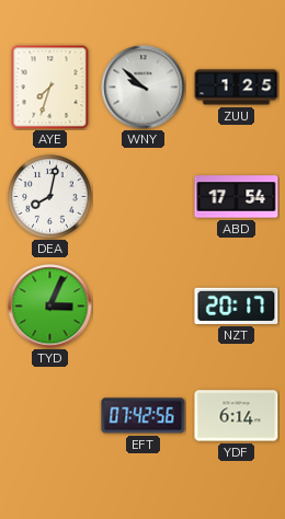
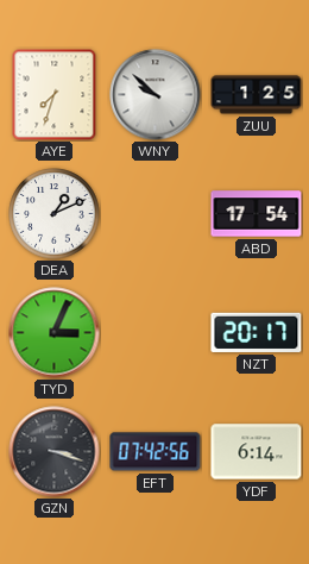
DEA: 8:02 -> 1:11
GZN: none -> 3:18
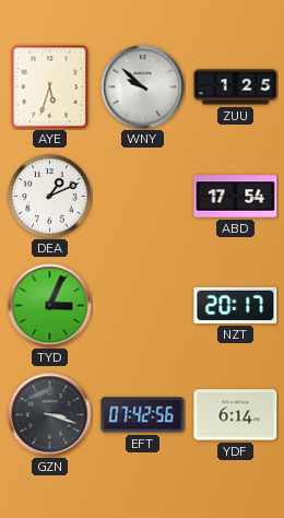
AYE: 7:33 -> 5:33
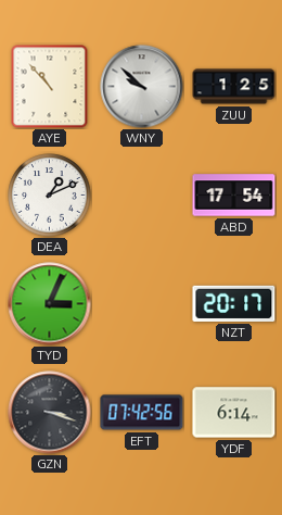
AYE: 5:33 -> 10:53
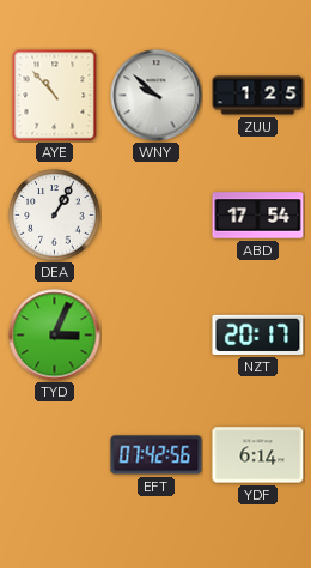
DEA: 1:11 -> 1:05
GZN: 3:18 -> none
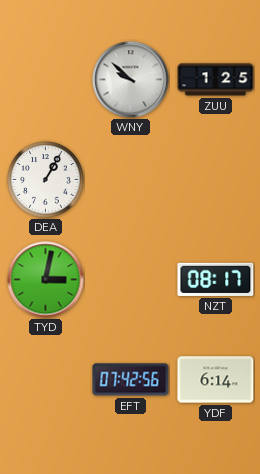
AYE: 10:53 -> none
ABD: 17:54 -> none
TYD: 3:04 -> 3:02
NZT: 20:17 -> 08:17
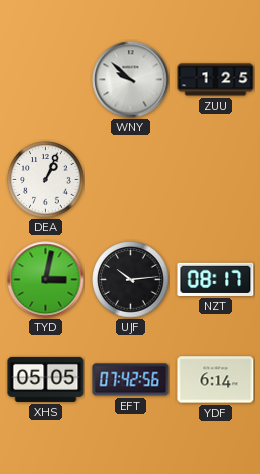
DEA: 1:05 -> 1:04
UJF: none -> 10:14
XHS: none -> 05:05
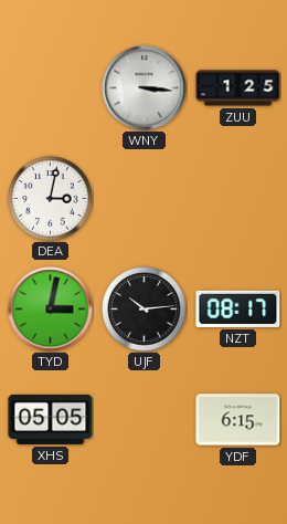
WNY: 9:52 -> 3:16
DEA: 1:04 -> 3:02
EFT: 07:42 -> none
YDF: 6:14 -> 6:15
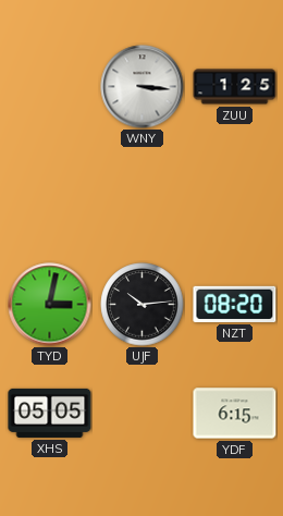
DEA: 3:02 -> none
NZT: 08:17 -> 08:20
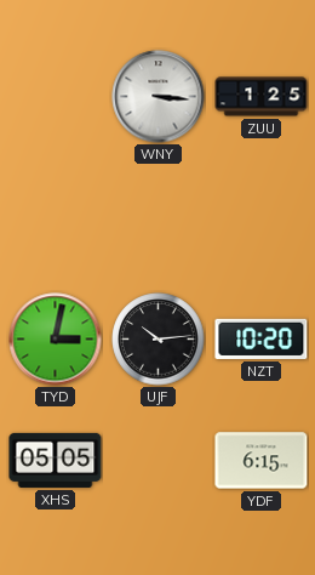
NZT: 08:20 -> 10:20
